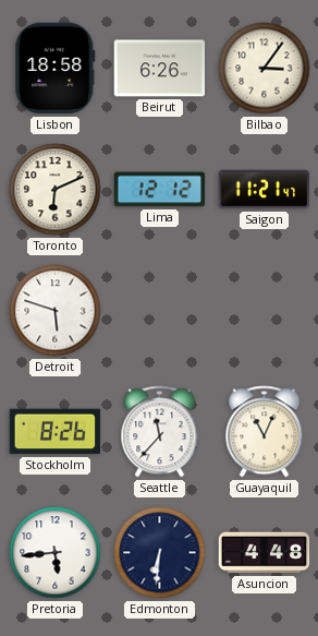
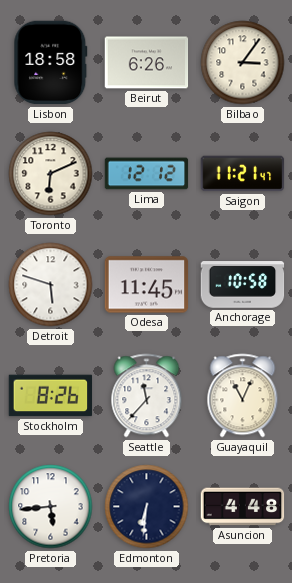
Odesa: none -> 11:45
Anchorage: none -> 10:58
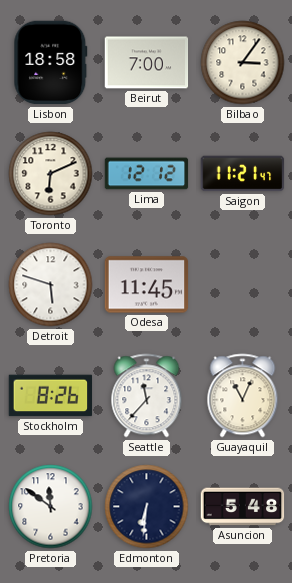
Beirut: 6:26 -> 7:00
Anchorage: 10:58 -> none
Pretoria: 5:44 -> 11:51
Asuncion: 4:48 -> 5:48
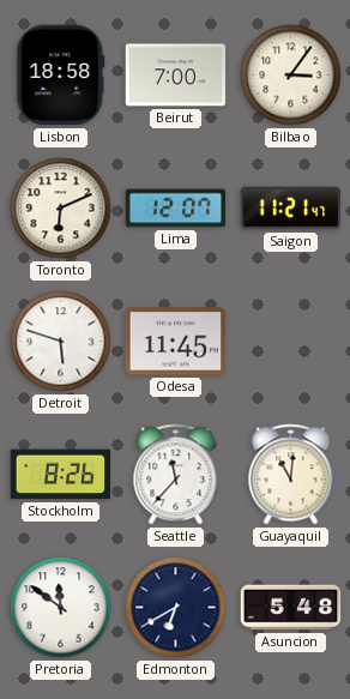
Lima: 12:12 -> 12:07
Guayaquil: 11:04 -> 11:01
Edmonton: 6:31 -> 6:40
